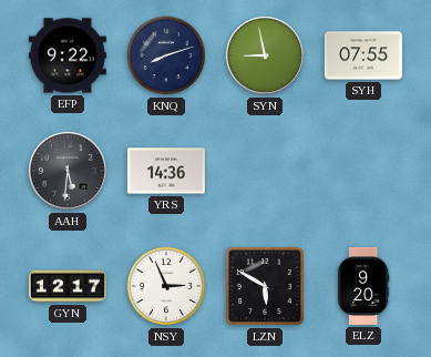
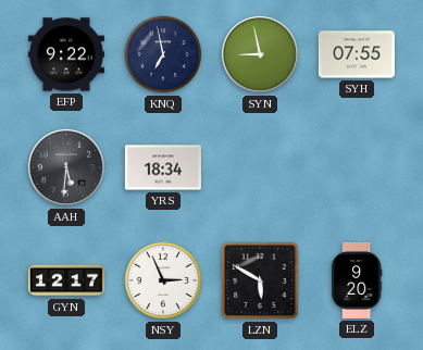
KNQ: 8:12 -> 6:58
YRS: 14:36 -> 18:34
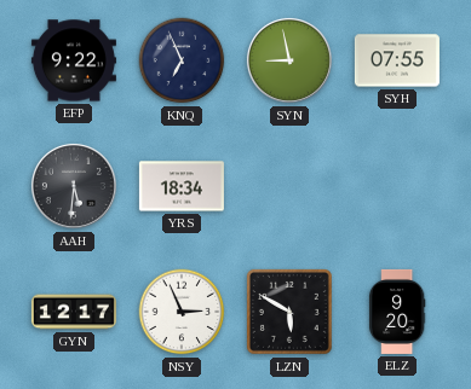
KNQ: 6:58 -> 6:56
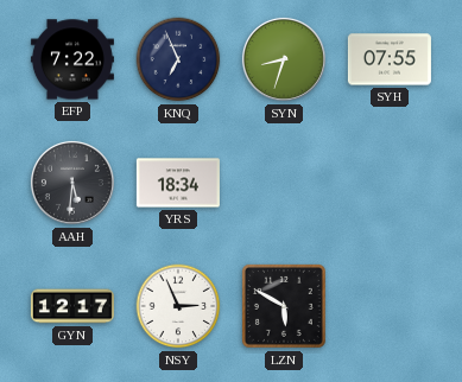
EFP: 9:22 -> 7:22
SYN: 8:58 -> 8:33
ELZ: 9:20 -> none
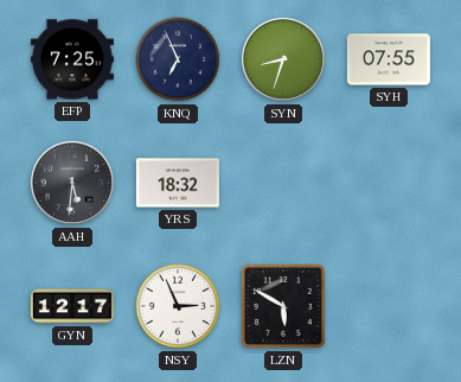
EFP: 7:22 -> 7:25
YRS: 18:34 -> 18:32
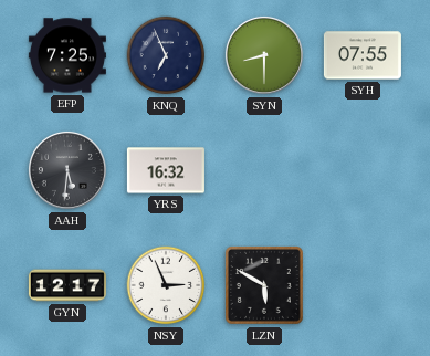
SYN: 8:33 -> 8:30
YRS: 18:32 -> 16:32
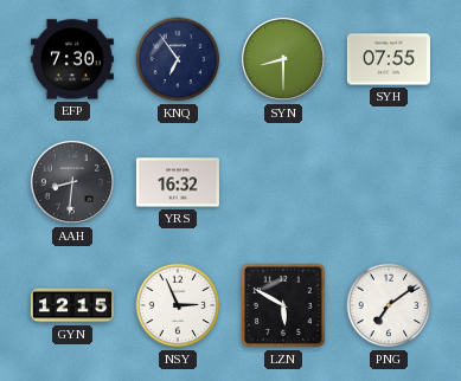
EFP: 7:25 -> 7:30
KNQ: 6:56 -> 6:54
AAH: 5:31 -> 8:31
GYN: 12:17 -> 12:15
PNG: none -> 7:09
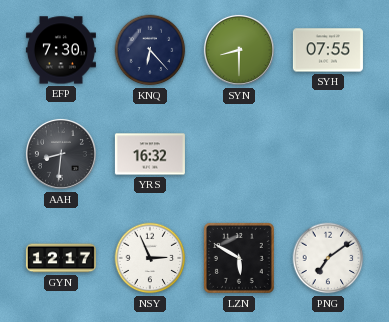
KNQ: 6:54 -> 6:23
GYN: 12:15 -> 12:17
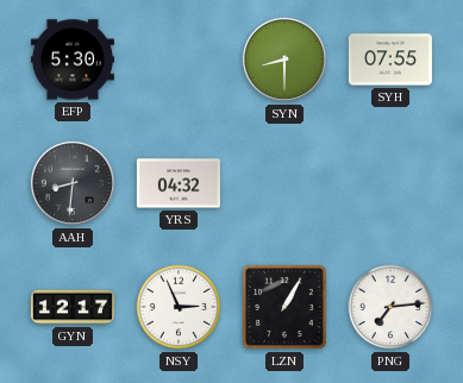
EFP: 7:30 -> 5:30
KNQ: 6:23 -> none
YRS: 16:32 -> 04:32
LZN: 5:50 -> 1:05
PNG: 7:09 -> 7:14
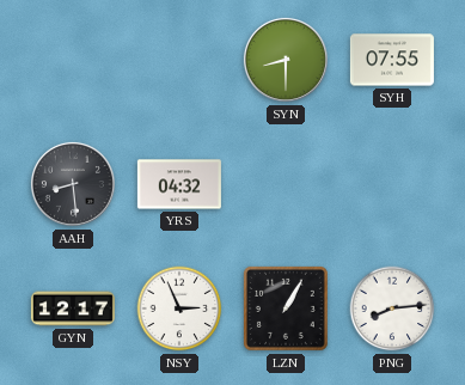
EFP: 5:30 -> none
AAH: 8:31 -> 8:29
PNG: 7:14 -> 8:14
